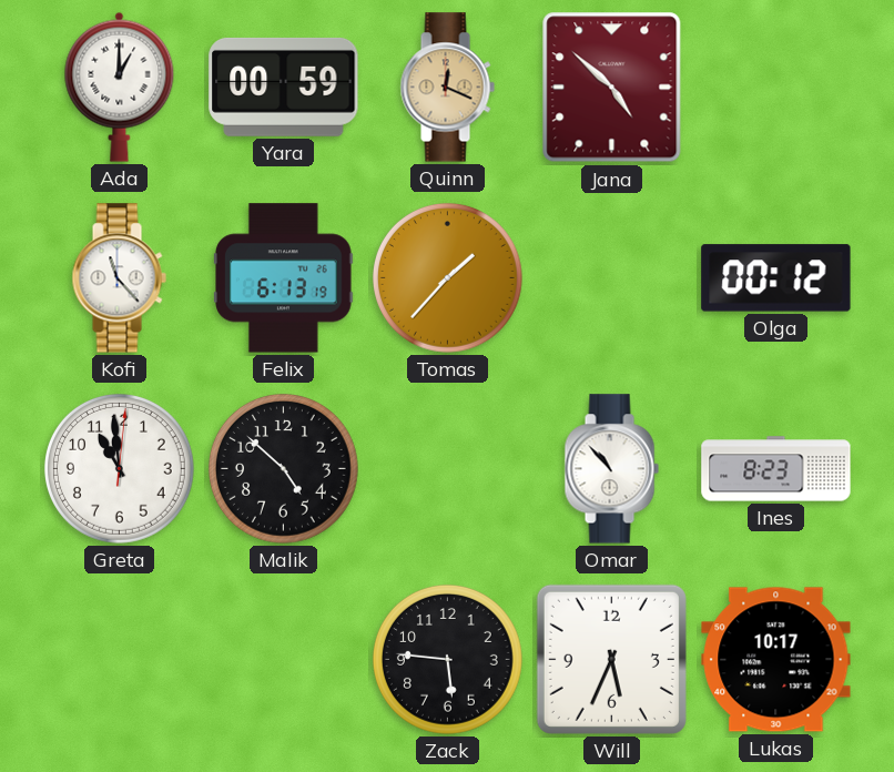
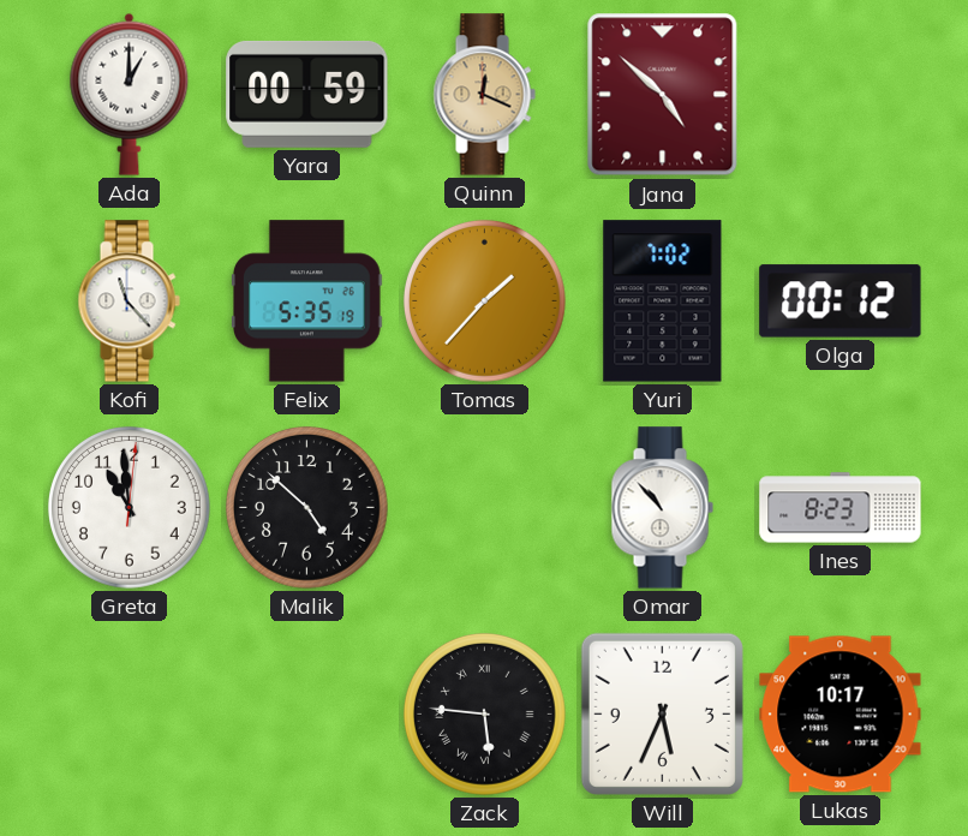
Felix: 6:13 -> 5:35
Yuri: none -> 7:02
Zack numerals: Arabic -> Roman
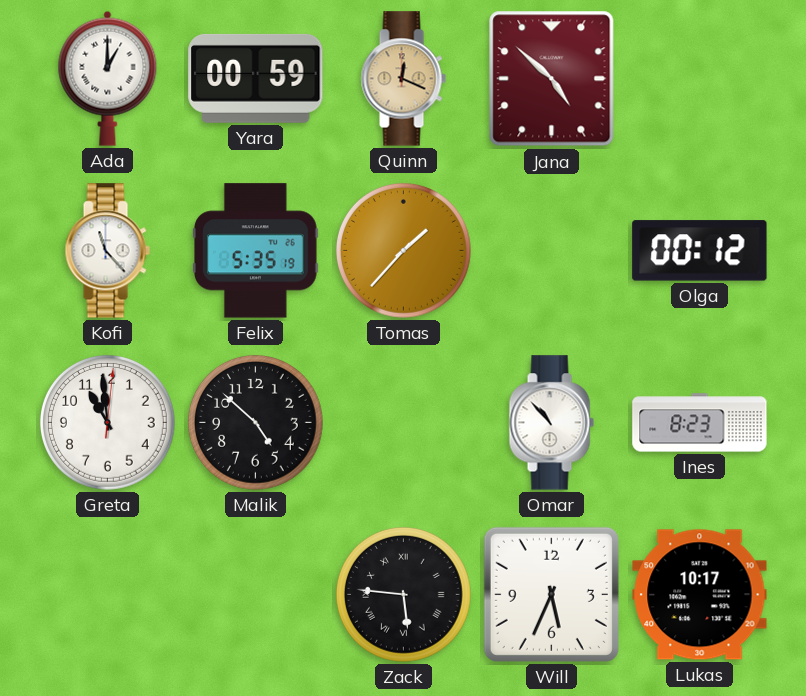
Yuri: 7:02 -> none
